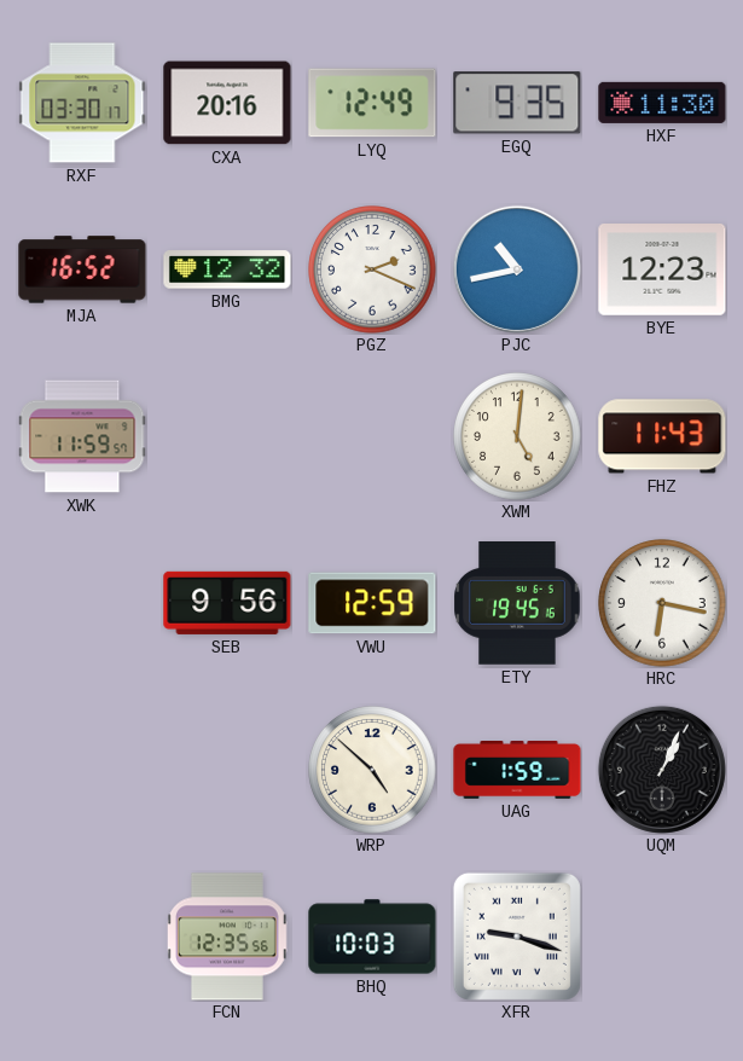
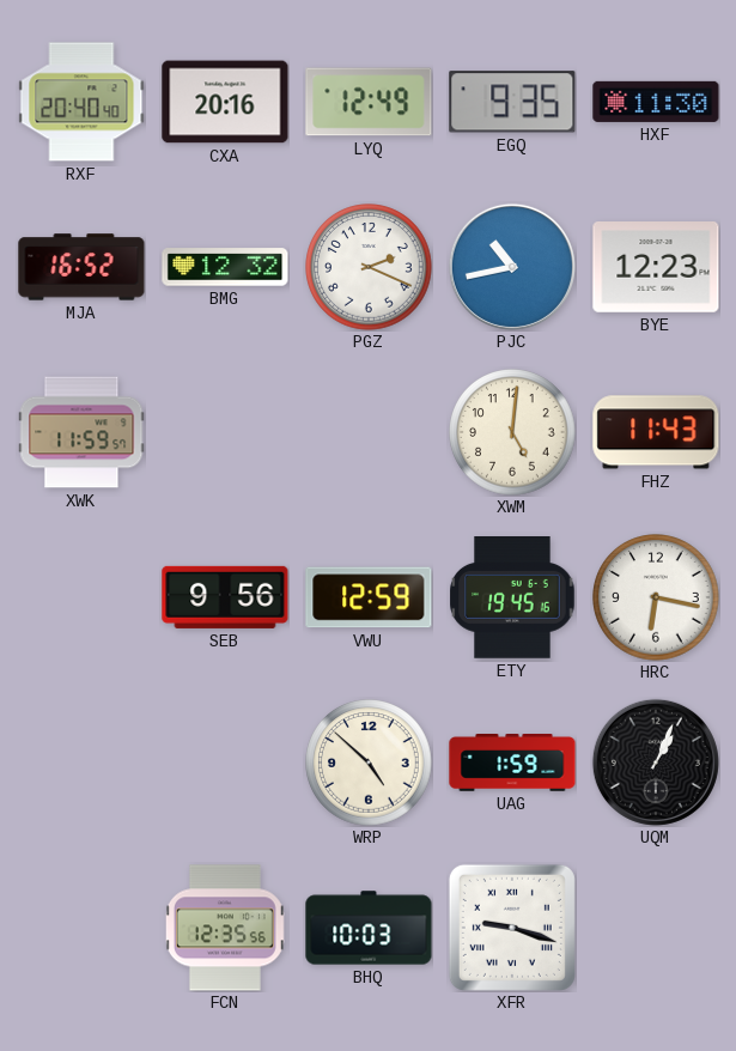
RXF: 03:30 -> 20:40
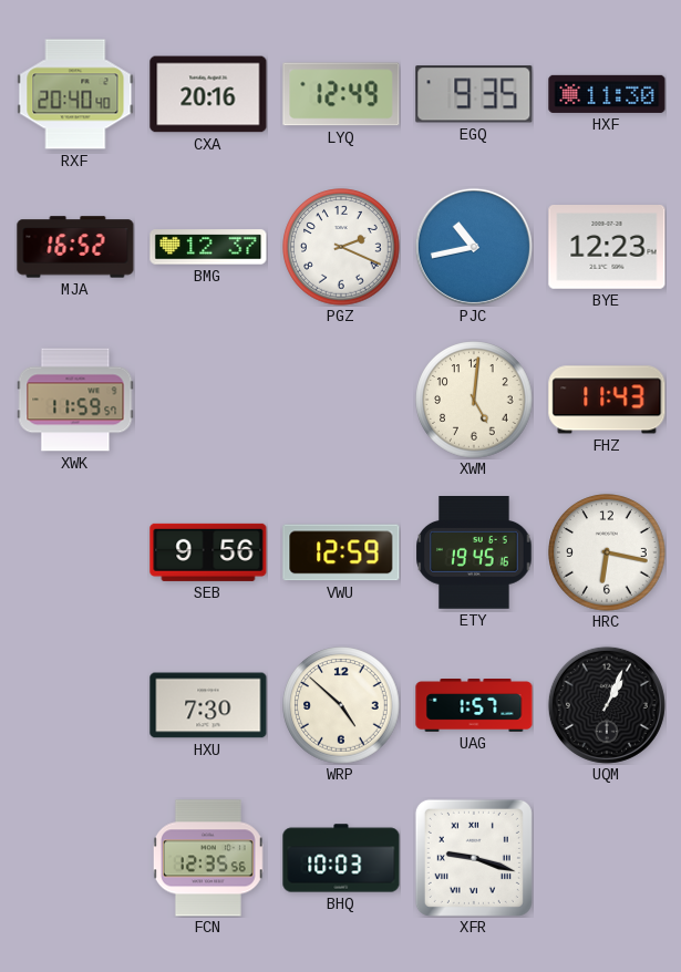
BMG: 12:32 -> 12:37
HXU: none -> 7:30
UAG: 1:59 -> 1:57
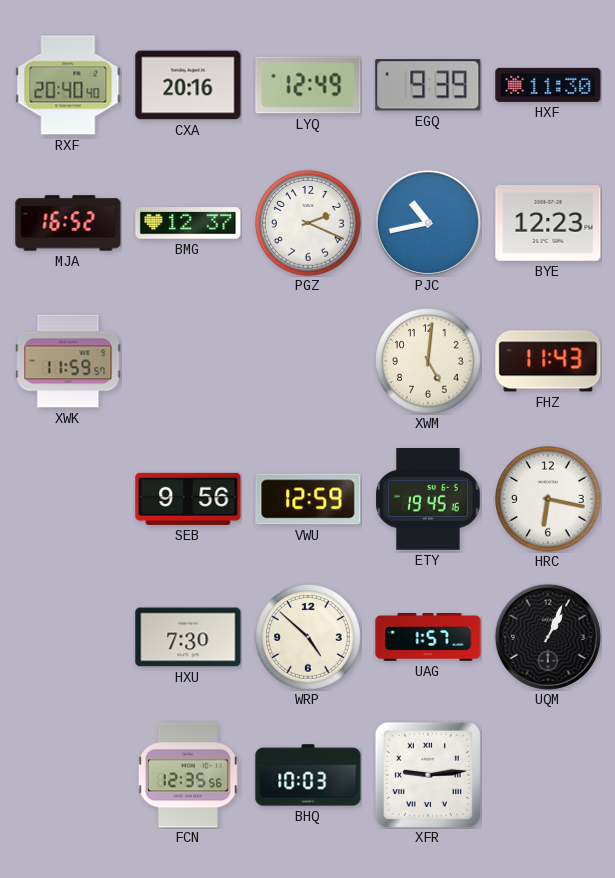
EGQ: 9:35 -> 9:39
XFR: 9:18 -> 9:14
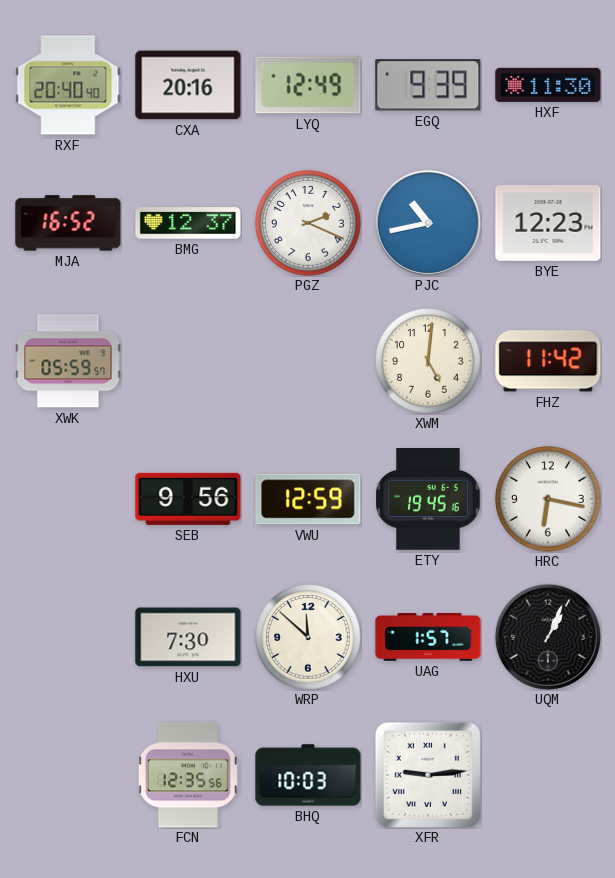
XWK: 11:59 -> 05:59
FHZ: 11:43 -> 11:42
WRP: 4:52 -> 11:52
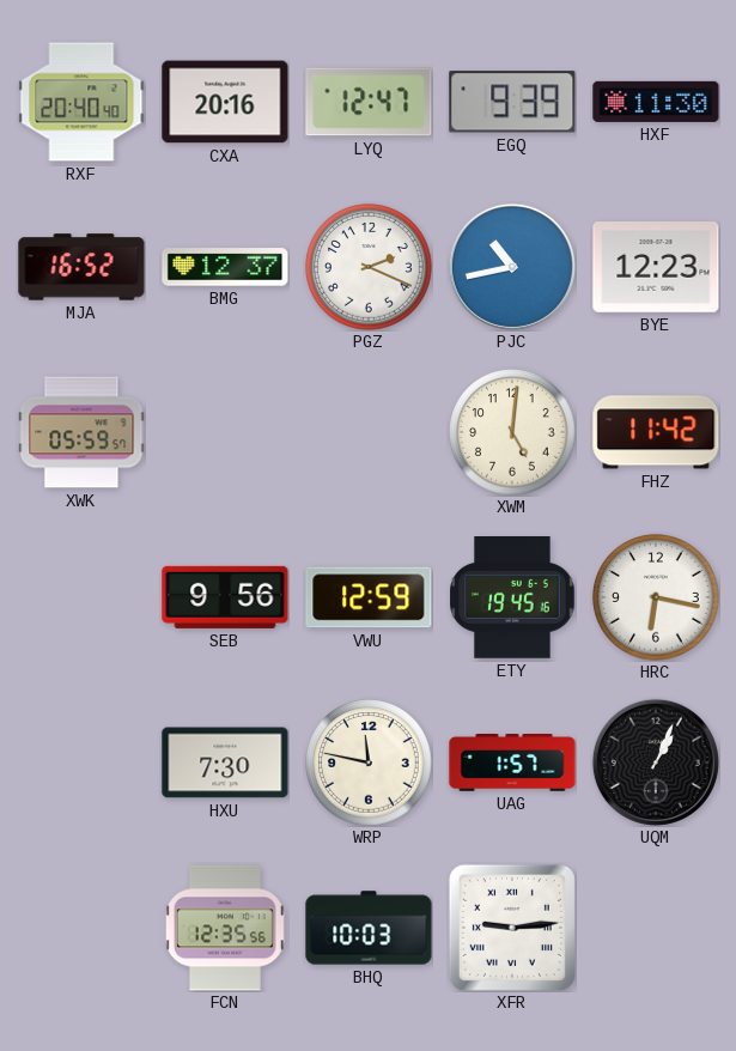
LYQ: 12:49 -> 12:47
WRP: 11:52 -> 11:47
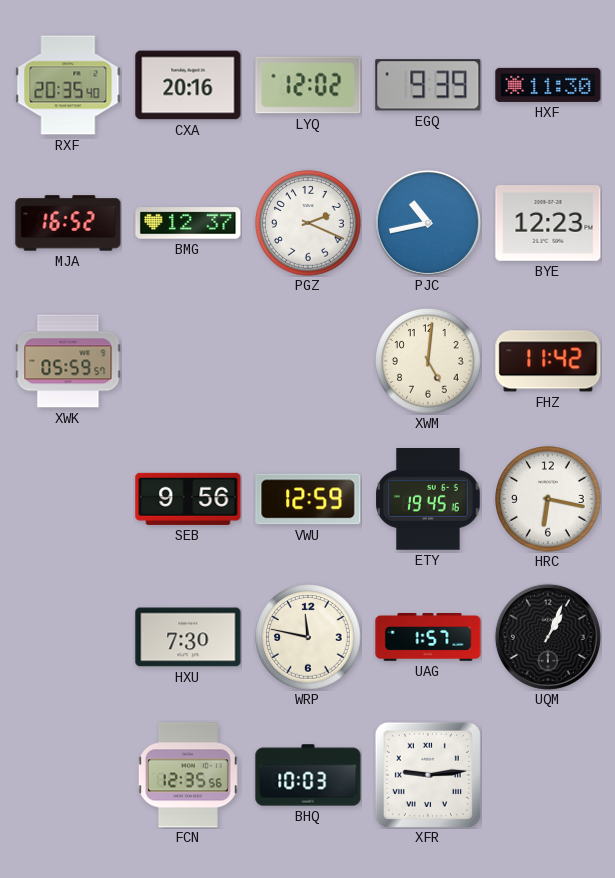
RXF: 20:40 -> 20:35
LYQ: 12:47 -> 12:02
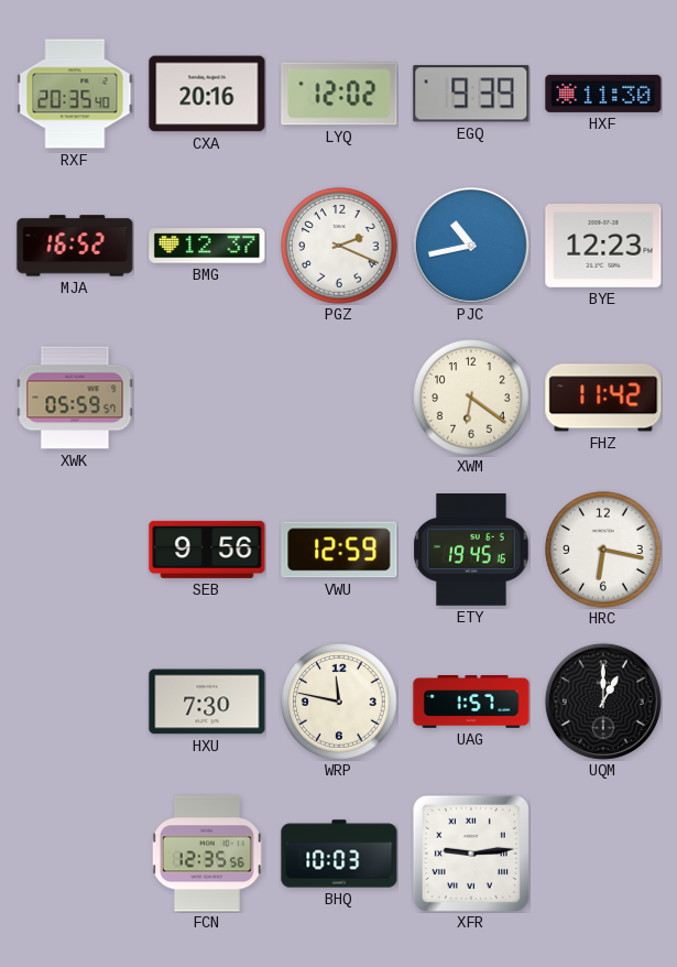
XWM: 5:01 -> 6:21
UQM: 1:04 -> 1:00
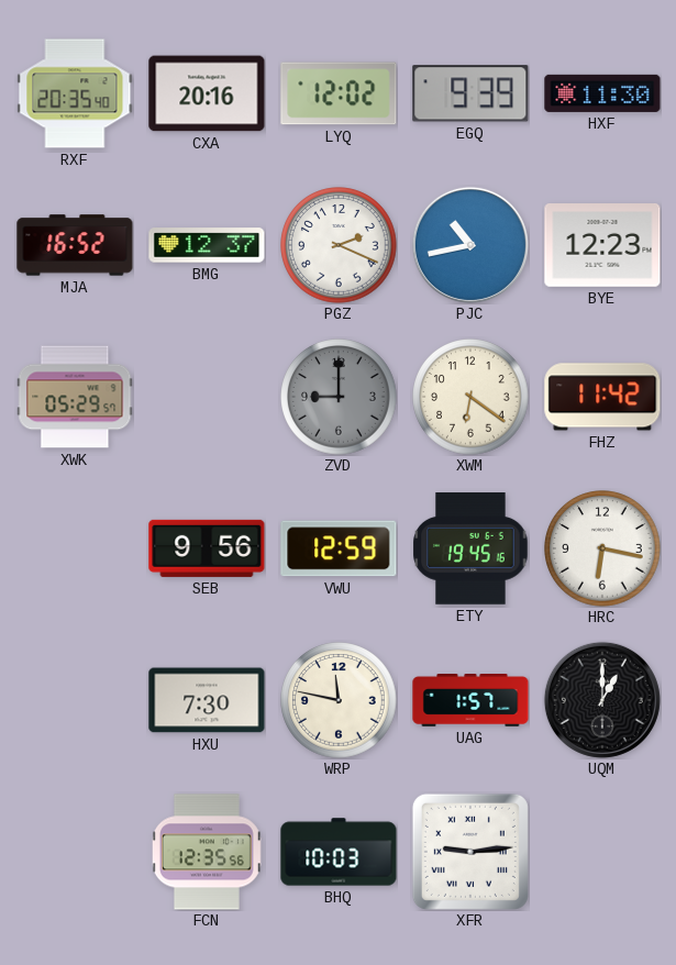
XWK: 05:59 -> 05:29
ZVD: none -> 9:00
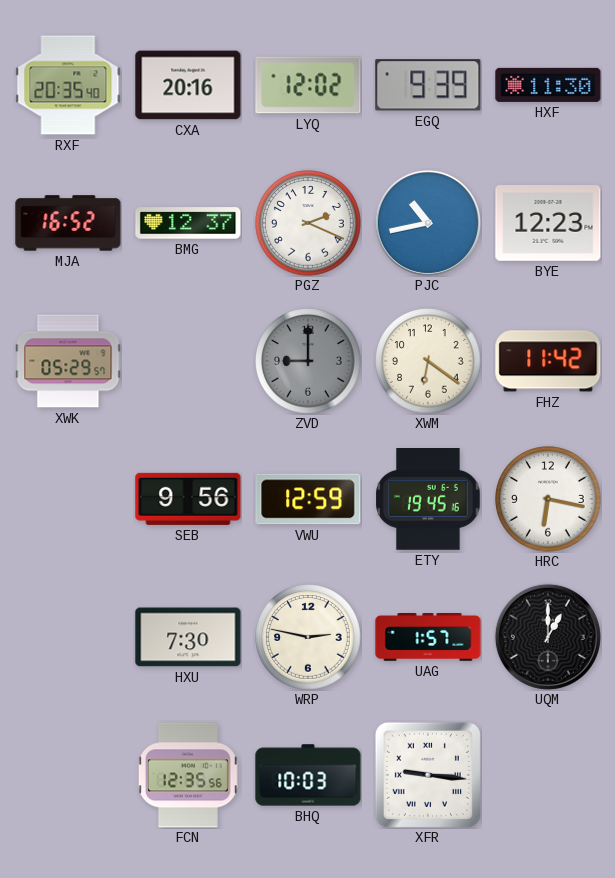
WRP: 11:47 -> 2:47
XFR: 9:14 -> 9:16
